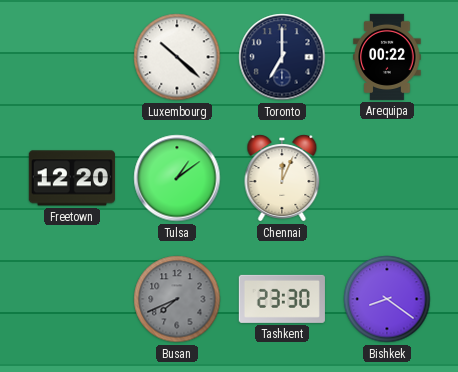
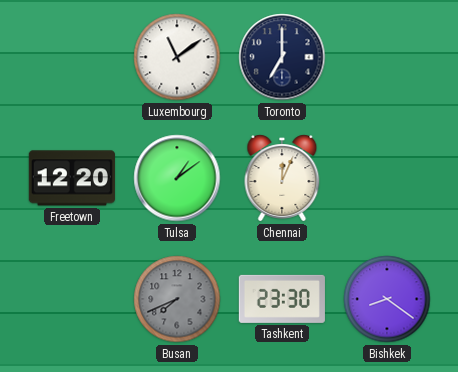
Luxembourg: 10:22 -> 11:09
Arequipa: 00:22 -> none
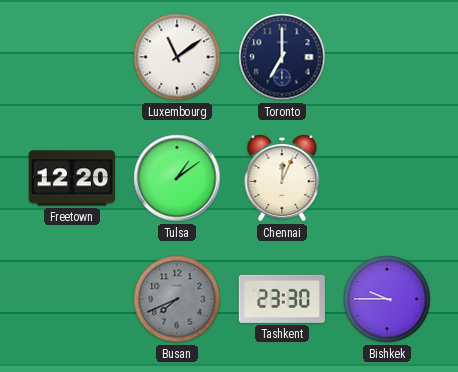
Bishkek: 8:21 -> 9:45
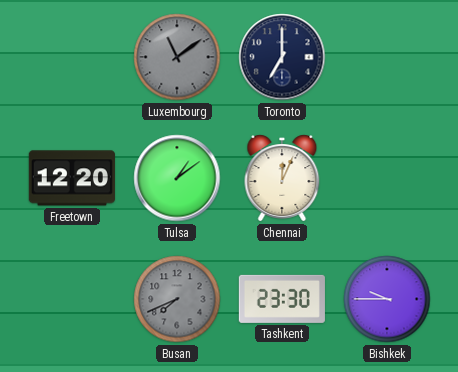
Luxembourg dial: white -> grey
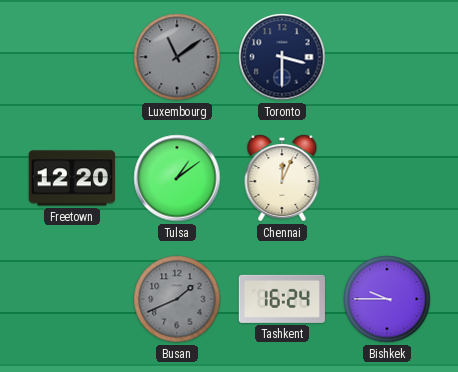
Toronto: 7:00 -> 3:30
Busan: 7:41 -> 1:41
Tashkent: 23:30 -> 16:24
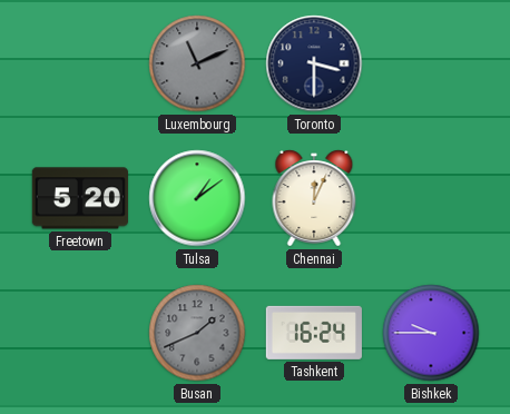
Luxembourg: 11:09 -> 11:11
Freetown: 12:20 -> 5:20
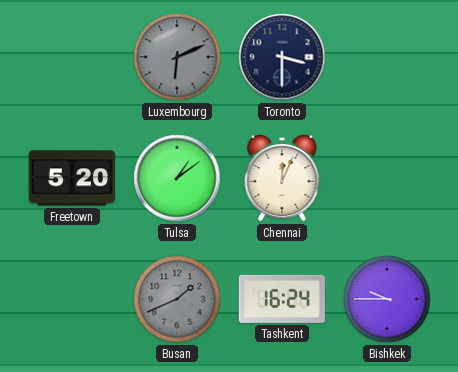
Luxembourg: 11:11 -> 6:11
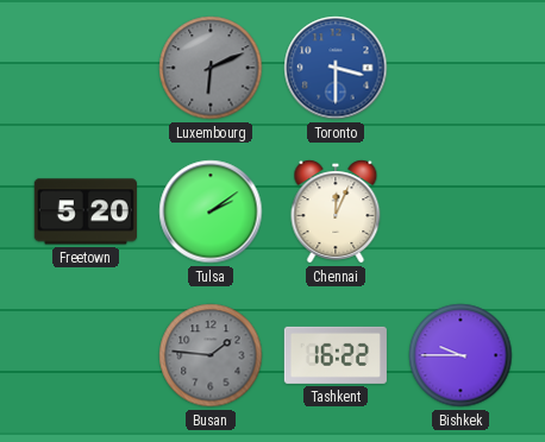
Toronto dial: navy -> blue
Tulsa: 1:09 -> 2:09
Busan: 1:41 -> 1:46
Tashkent: 16:24 -> 16:22
